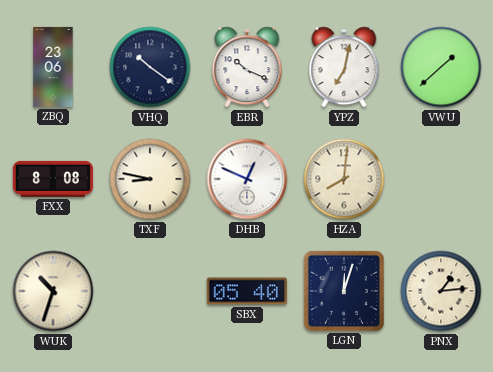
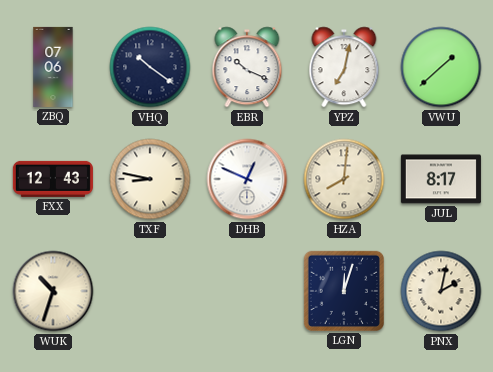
ZBQ: 23:06 -> 07:06
FXX: 8:08 -> 12:43
JUL: none -> 8:17
SBX: 05:40 -> none
PNX: 1:14 -> 2:02
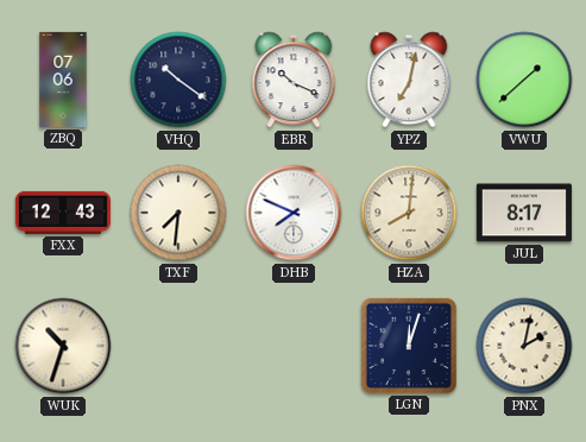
TXF: 8:47 -> 7:31
DHB: 12:49 -> 7:49
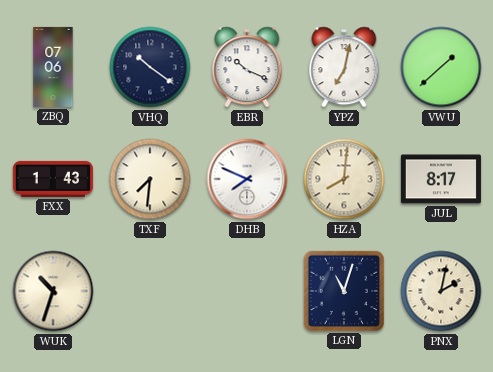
FXX: 12:43 -> 1:43
LGN: 12:03 -> 11:03
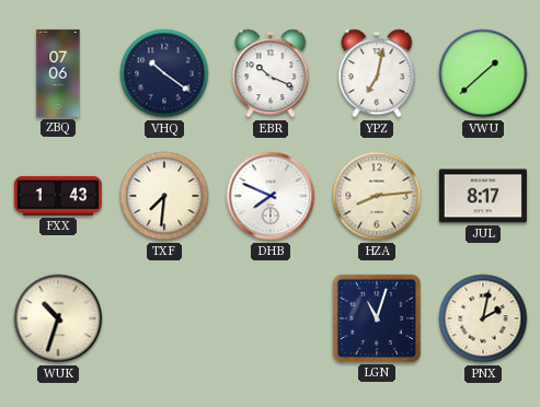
HZA: 8:01 -> 8:14
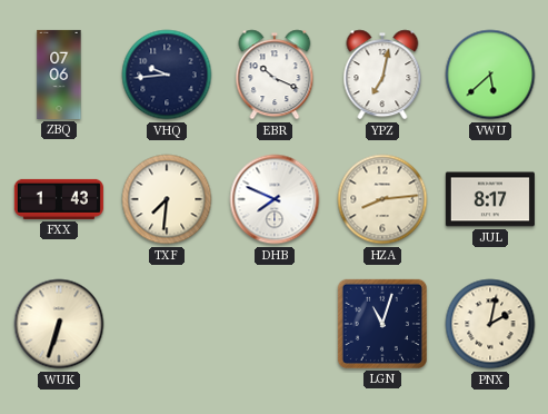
VHQ: 10:21 -> 9:44
VWU: 1:38 -> 5:38
WUK: 10:33 -> 6:33
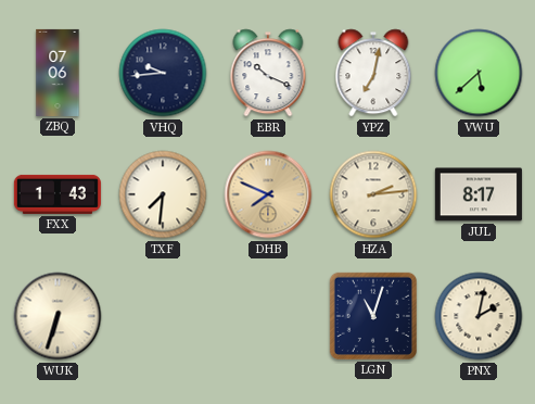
DHB dial: white -> champagne
HZA: 8:14 -> 2:14
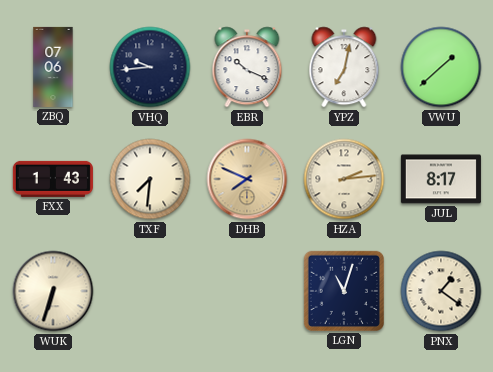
VWU: 5:38 -> 1:38
PNX: 2:02 -> 1:21
